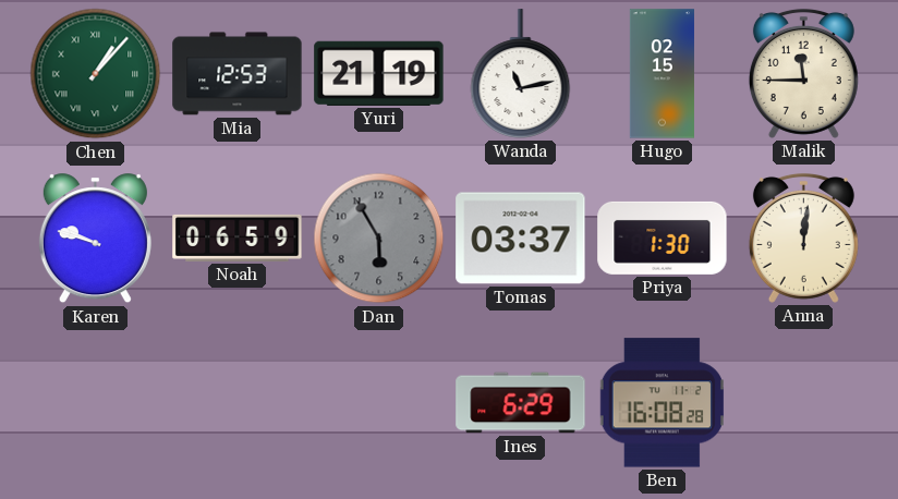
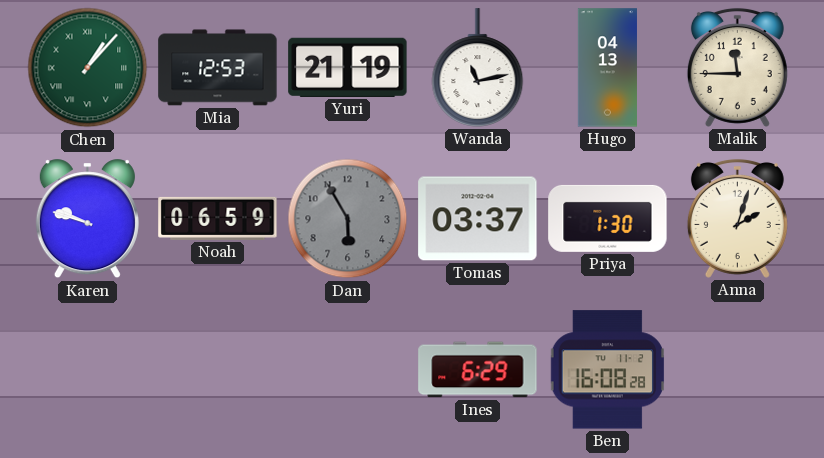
Hugo: 02:15 -> 04:13
Anna: 12:01 -> 2:03
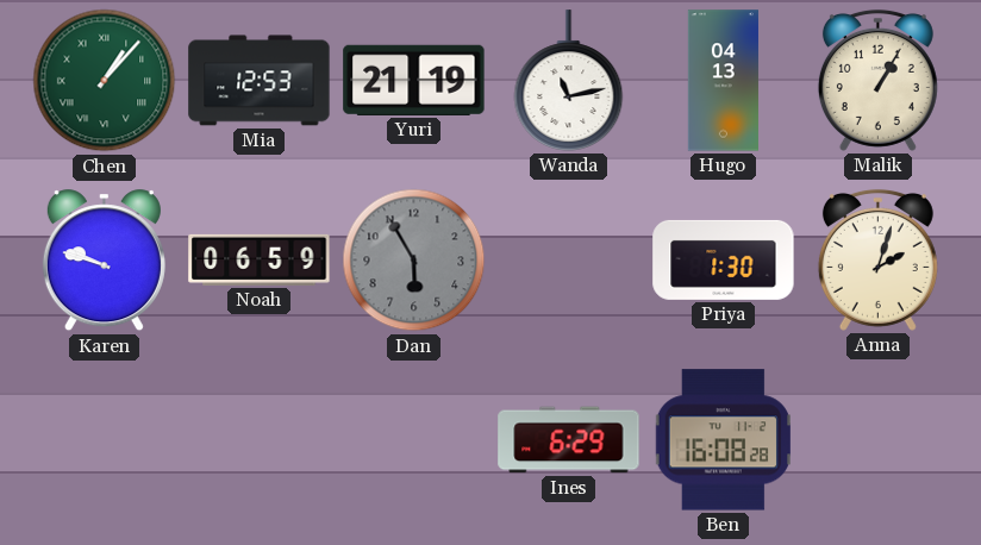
Malik: 11:45 -> 1:05
Tomas: 03:37 -> none
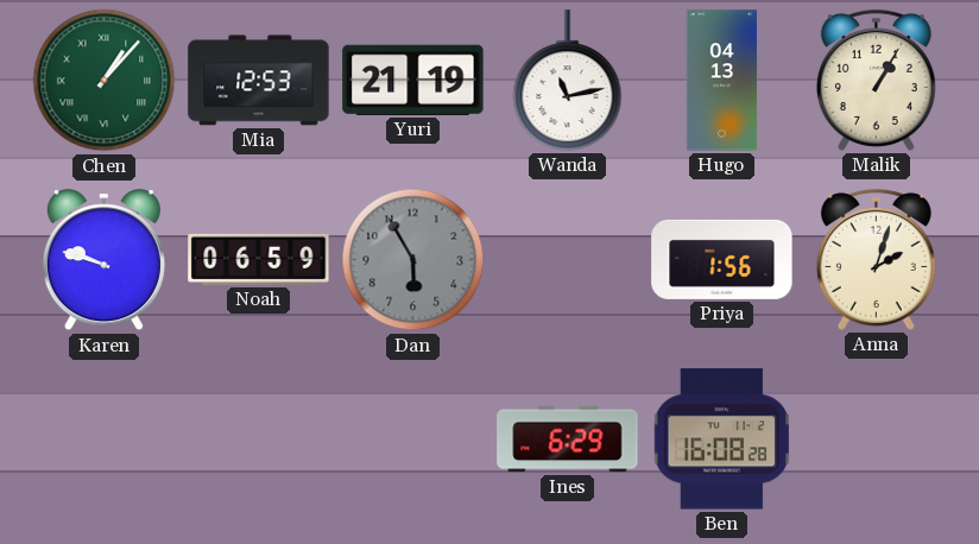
Priya: 1:30 -> 1:56
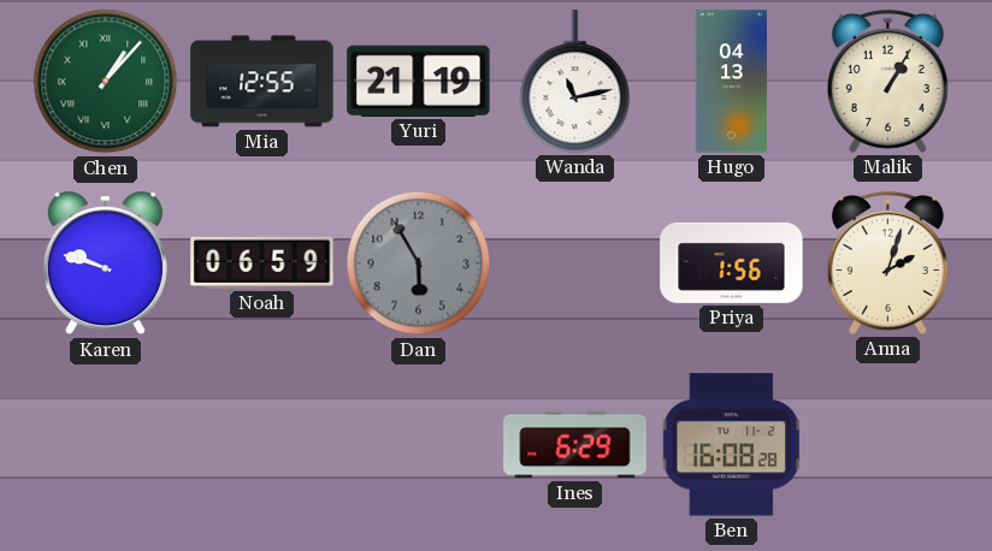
Mia: 12:53 -> 12:55
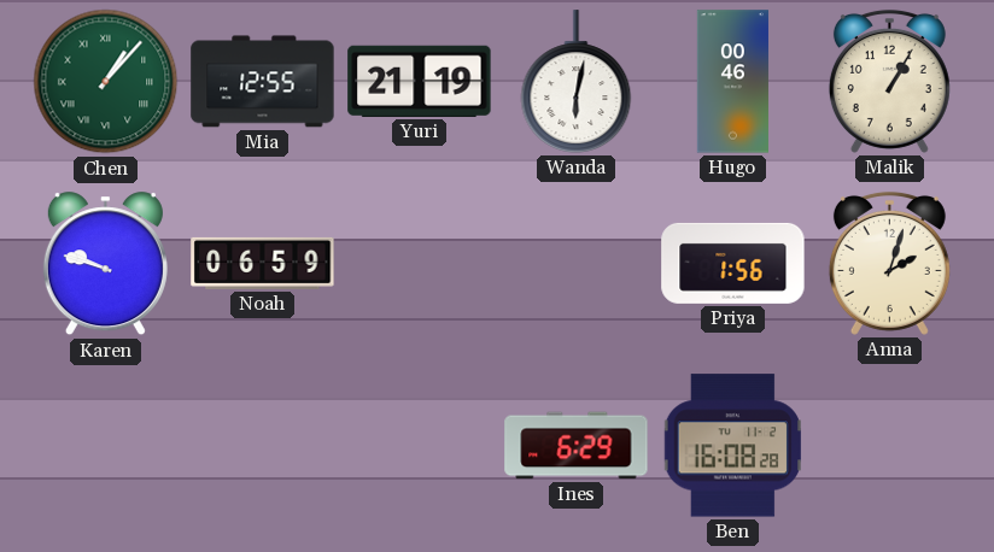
Wanda: 11:13 -> 6:02
Hugo: 04:13 -> 00:46
Dan: 5:55 -> none
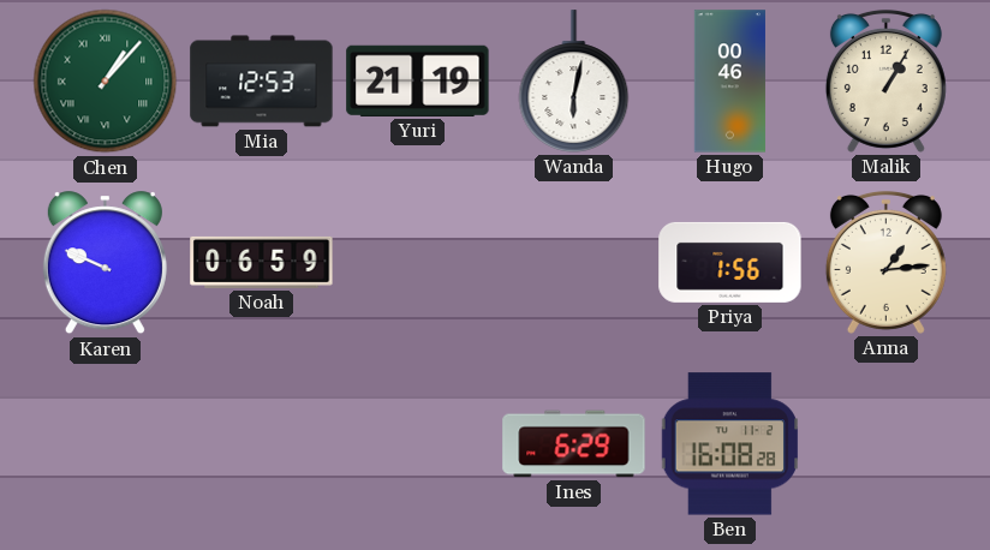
Mia: 12:55 -> 12:53
Karen: 9:48 -> 9:49
Anna: 2:03 -> 1:14
